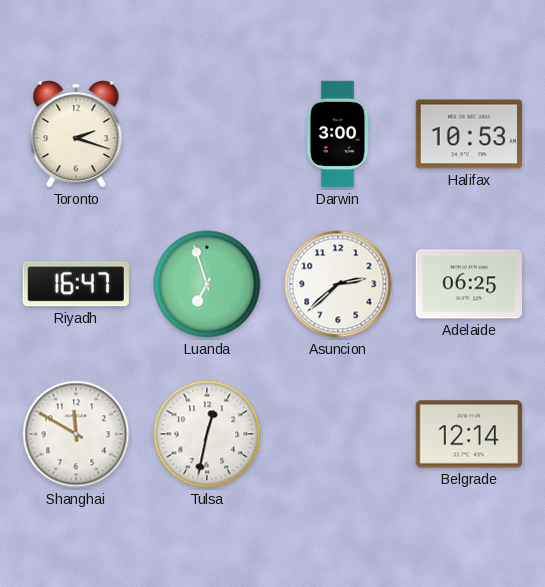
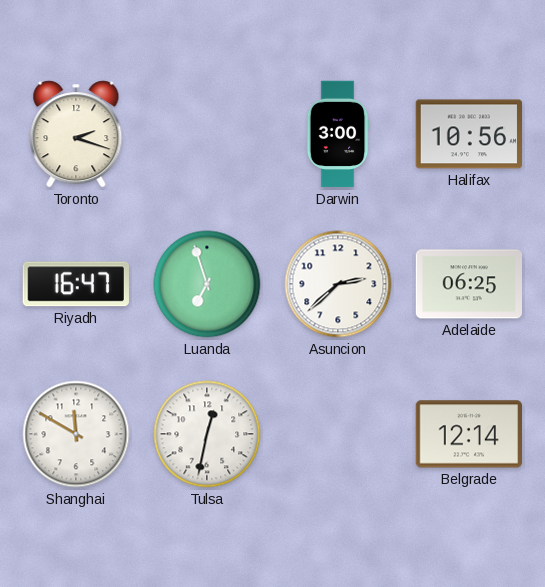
Halifax: 10:53 -> 10:56
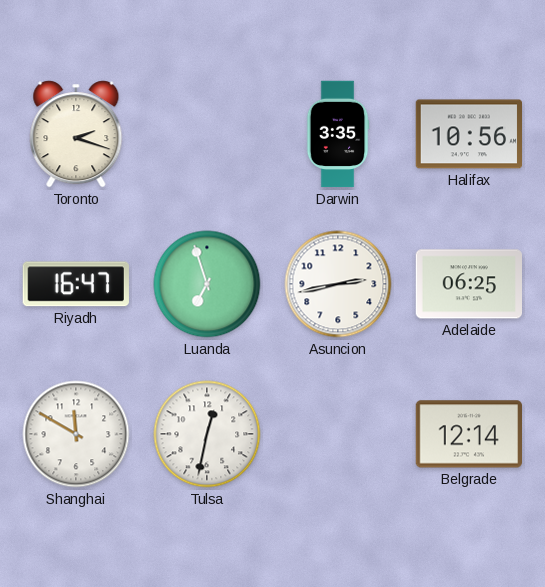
Darwin: 3:00 -> 3:35
Asuncion: 2:38 -> 2:43
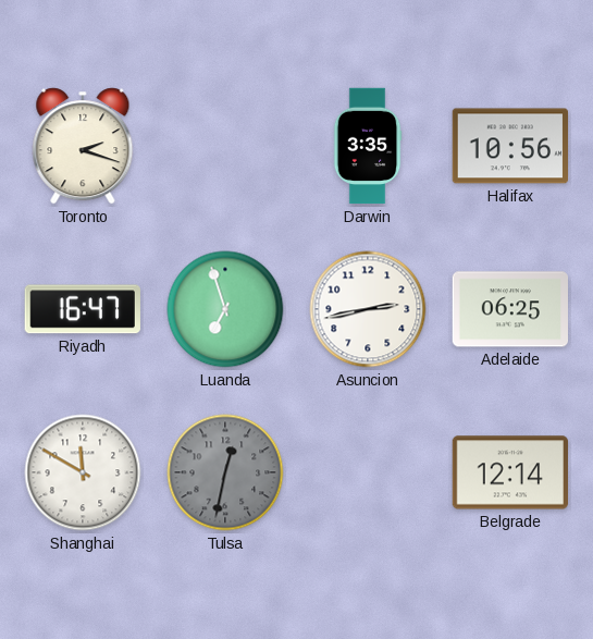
Tulsa dial: white -> grey
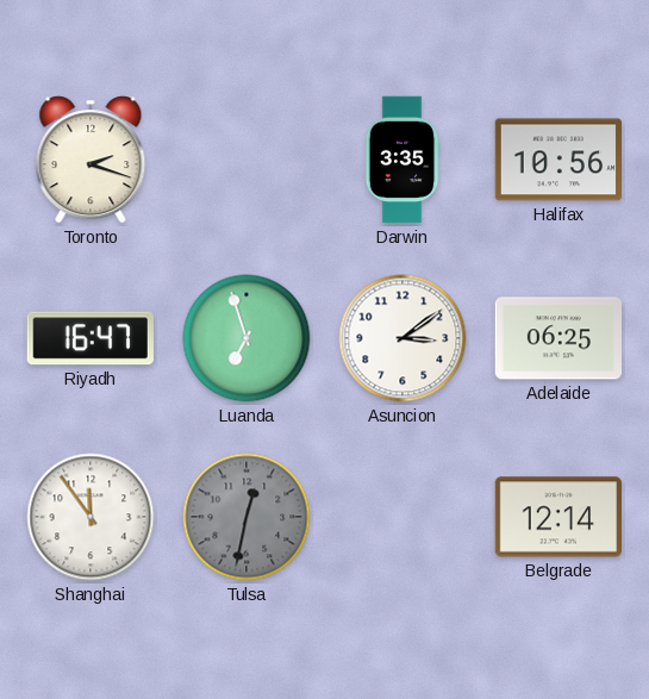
Asuncion: 2:43 -> 3:09
Shanghai: 11:50 -> 11:54
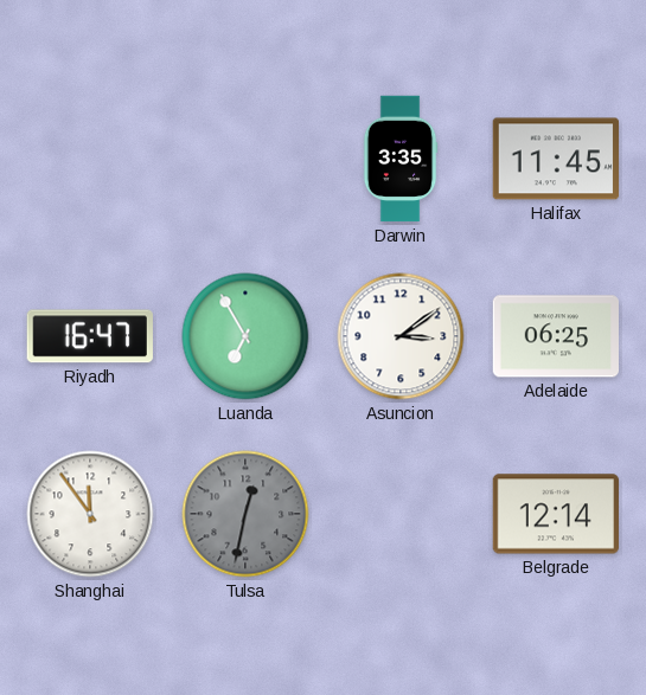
Toronto: 2:18 -> none
Halifax: 10:56 -> 11:45
Luanda: 6:57 -> 6:55
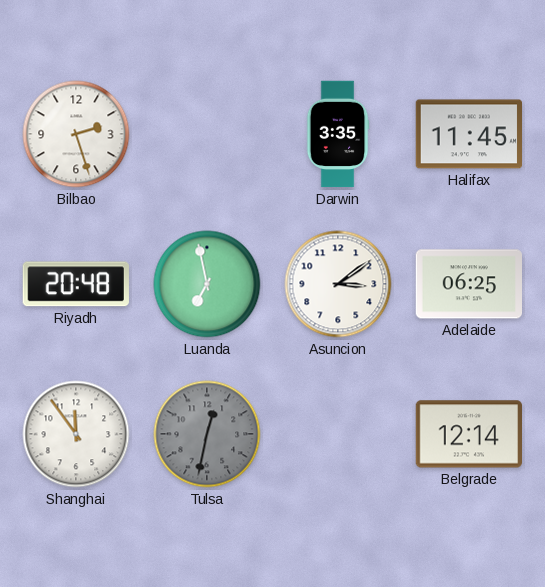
Bilbao: none -> 2:27
Riyadh: 16:47 -> 20:48
Luanda: 6:55 -> 6:58
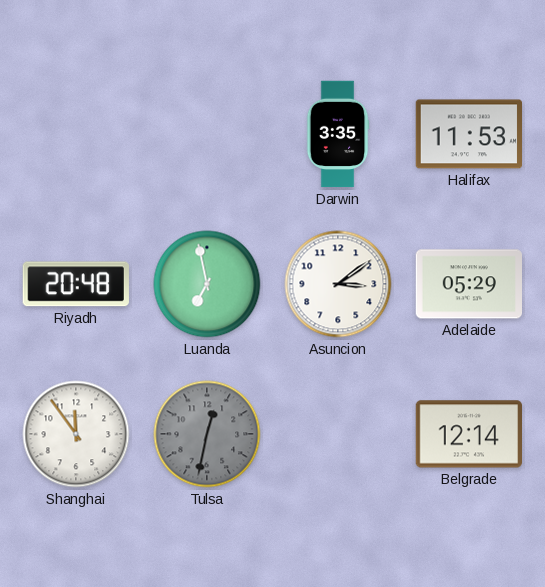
Bilbao: 2:27 -> none
Halifax: 11:45 -> 11:53
Adelaide: 06:25 -> 05:29
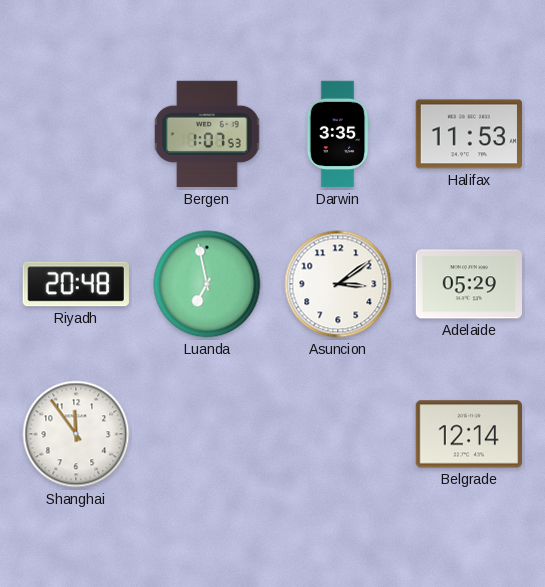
Bergen: none -> 1:07
Tulsa: 12:32 -> none
